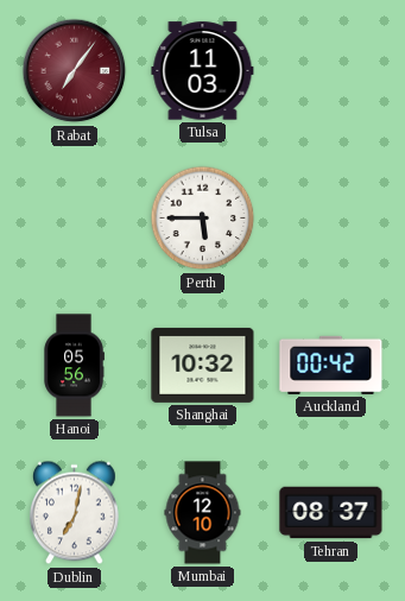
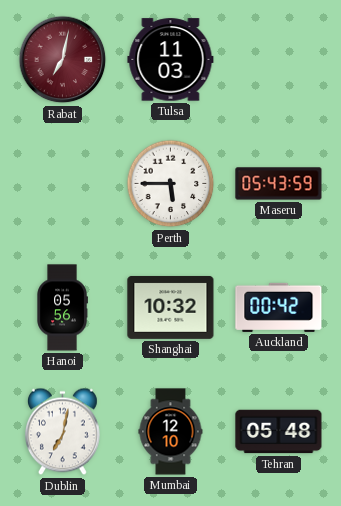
Rabat: 7:06 -> 7:02
Maseru: none -> 05:43
Tehran: 08:37 -> 05:48
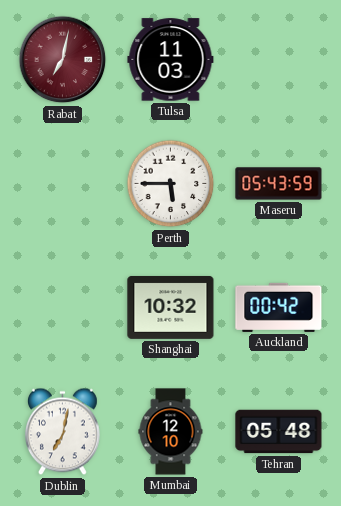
Hanoi: 05:56 -> none
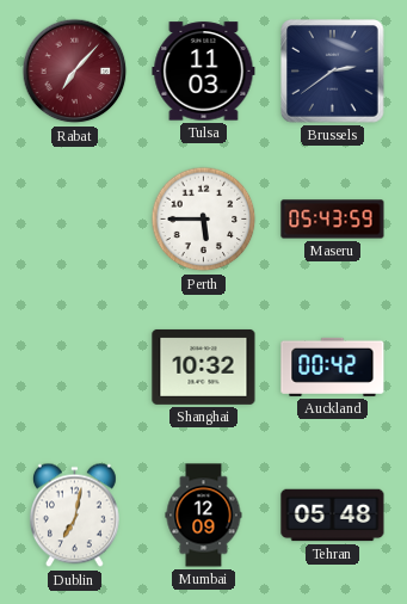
Rabat: 7:02 -> 7:07
Brussels: none -> 2:39
Mumbai: 12:10 -> 12:09
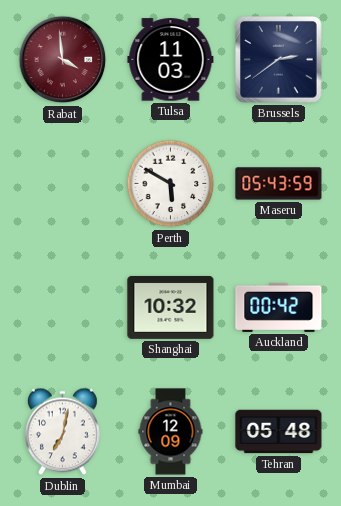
Rabat: 7:07 -> 3:59
Perth: 5:45 -> 5:50
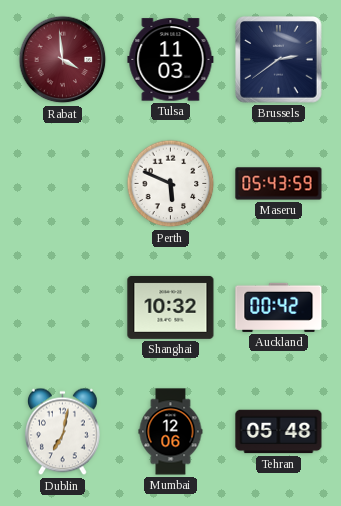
Perth: 5:50 -> 5:49
Mumbai: 12:09 -> 12:06
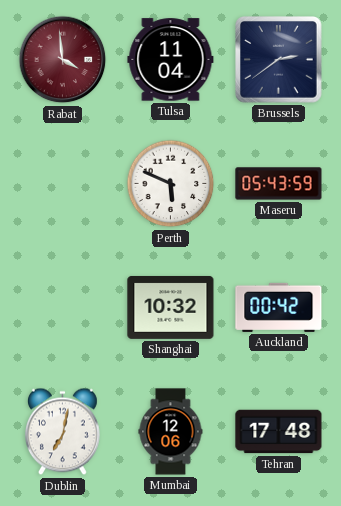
Tulsa: 11:03 -> 11:04
Tehran: 05:48 -> 17:48
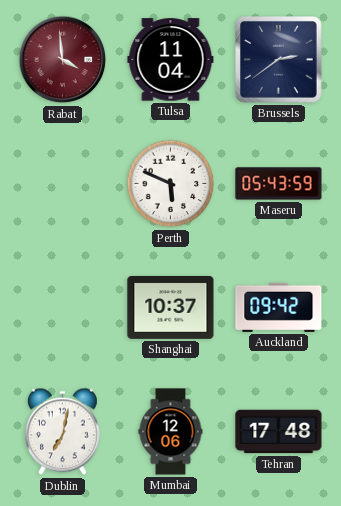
Shanghai: 10:32 -> 10:37
Auckland: 00:42 -> 09:42
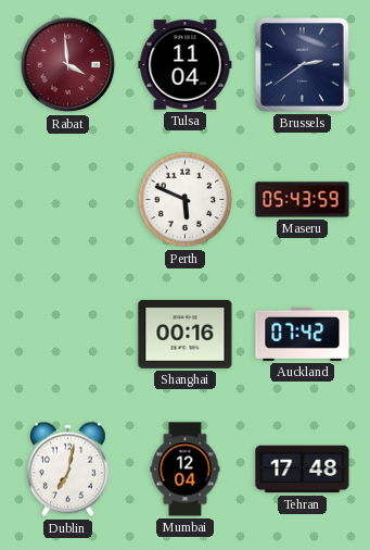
Shanghai: 10:37 -> 00:16
Auckland: 09:42 -> 07:42
Mumbai: 12:06 -> 12:04
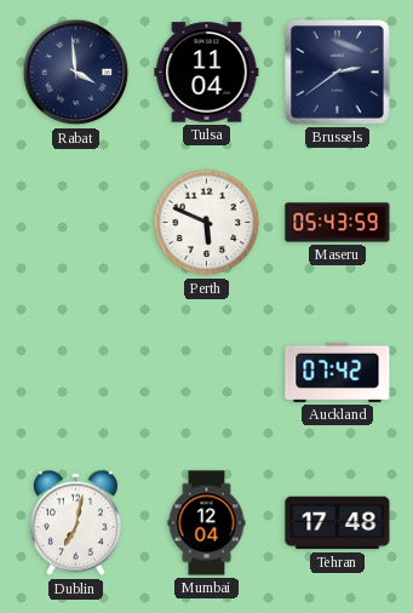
Rabat dial: burgundy -> navy
Shanghai: 00:16 -> none
